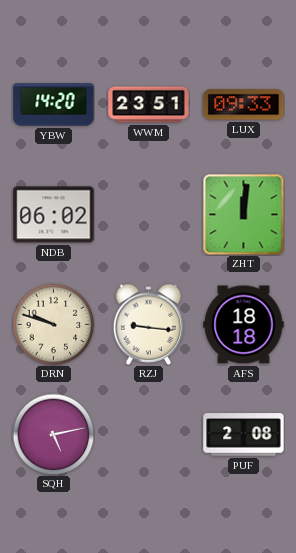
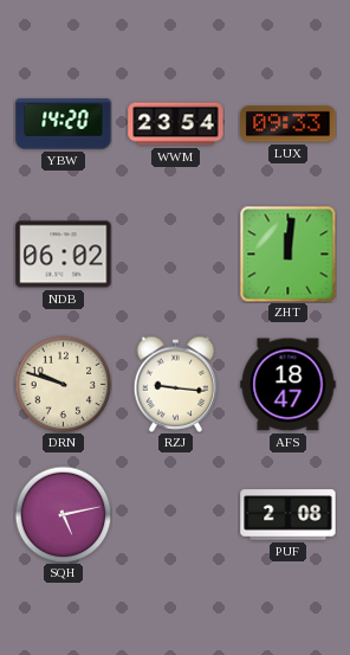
WWM: 23:51 -> 23:54
AFS: 18:18 -> 18:47
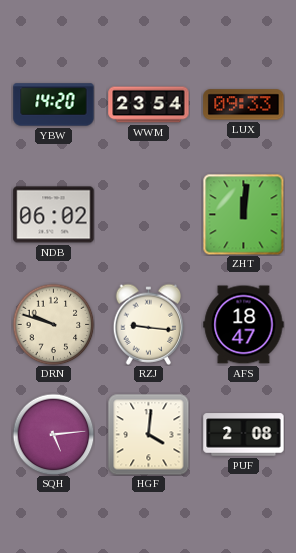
SQH: 5:13 -> 5:14
HGF: none -> 4:01
